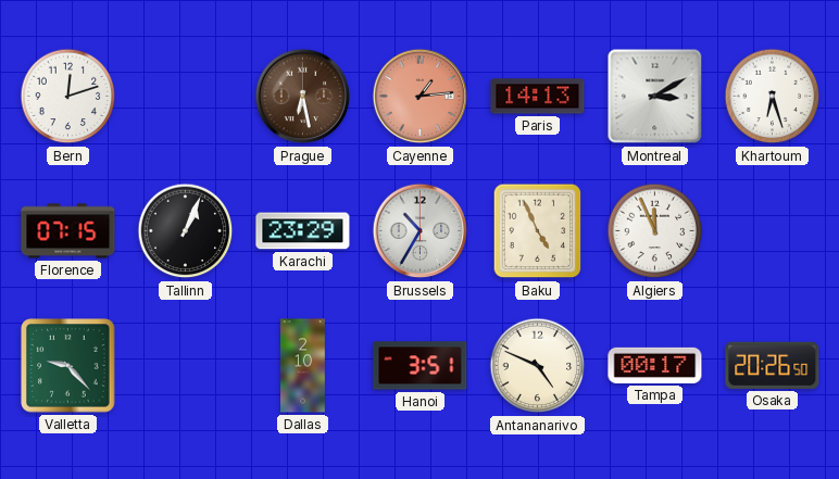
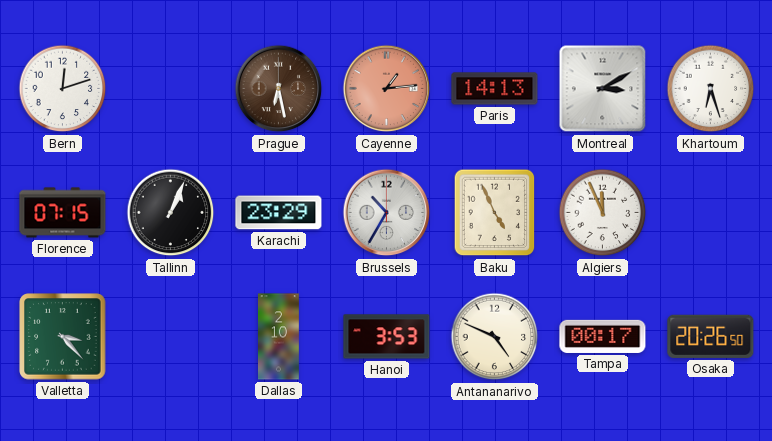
Valletta: 9:23 -> 3:23
Hanoi: 3:51 -> 3:53
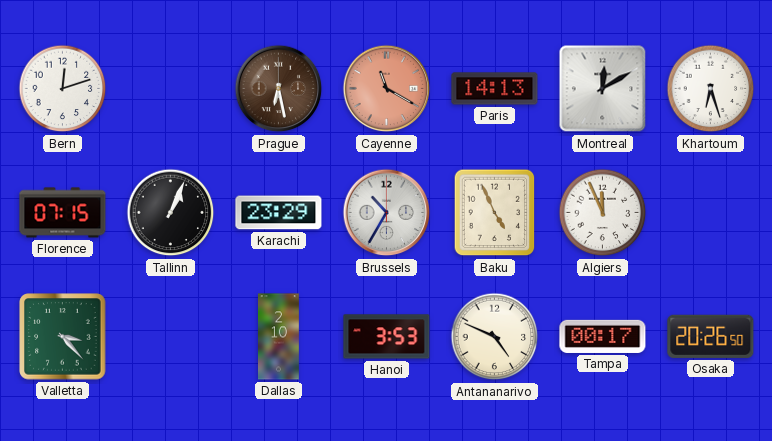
Cayenne: 1:14 -> 11:20
Montreal: 3:10 -> 12:10
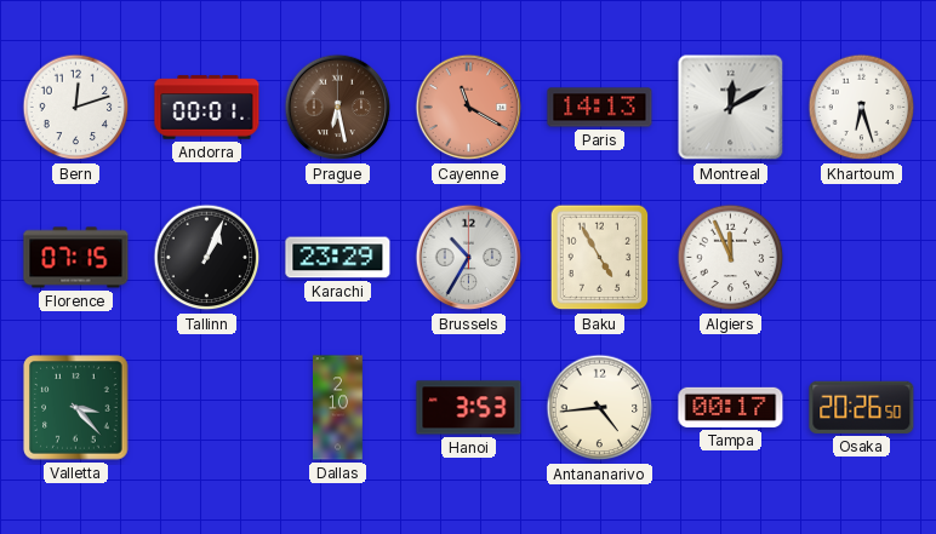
Andorra: none -> 00:01
Baku: 4:56 -> 4:55
Antananarivo: 4:49 -> 4:44
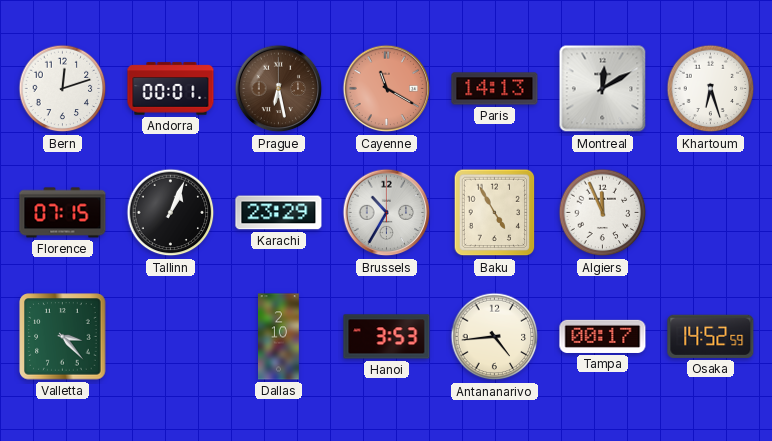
Osaka: 20:26 -> 14:52
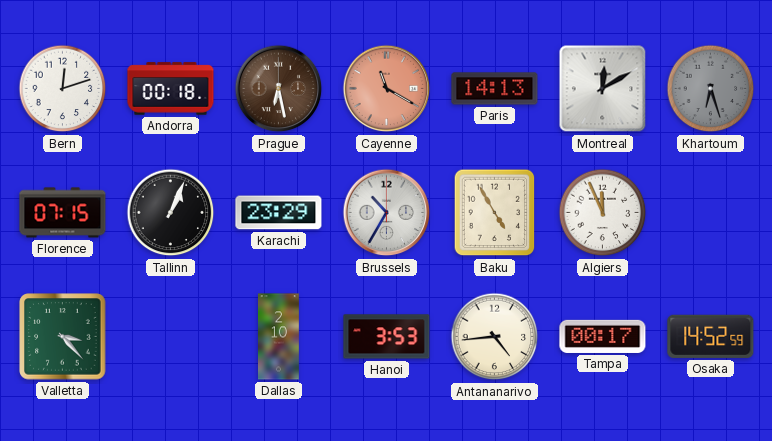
Andorra: 00:01 -> 00:18
Khartoum dial: white -> grey
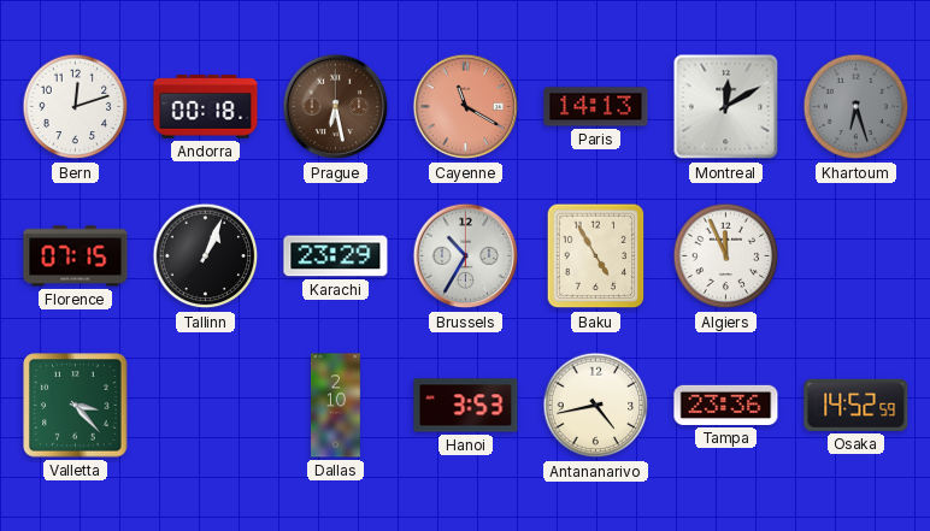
Antananarivo: 4:44 -> 4:43
Tampa: 00:17 -> 23:36
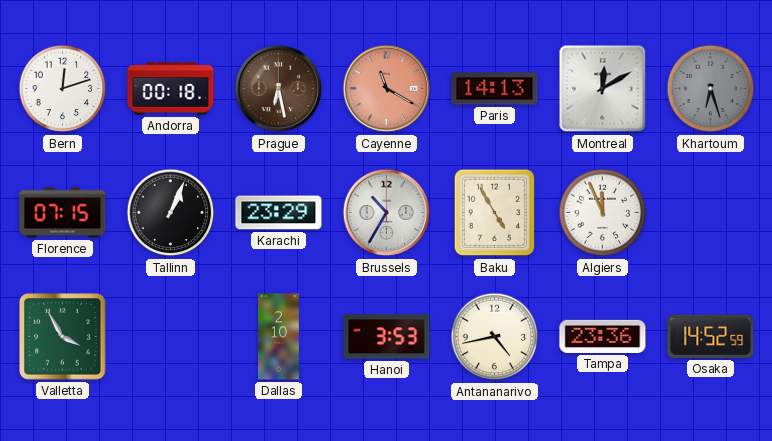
Valletta: 3:23 -> 3:55
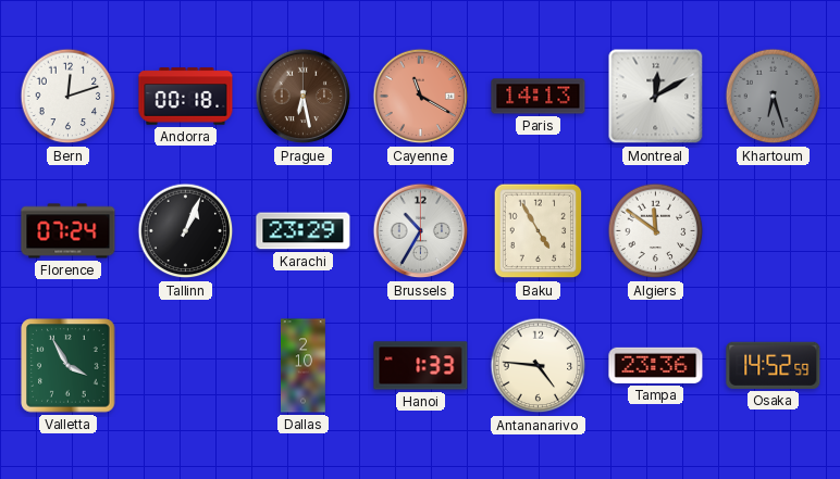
Florence: 07:15 -> 07:24
Algiers: 11:56 -> 11:51
Hanoi: 3:53 -> 1:33
Antananarivo: 4:43 -> 4:46
